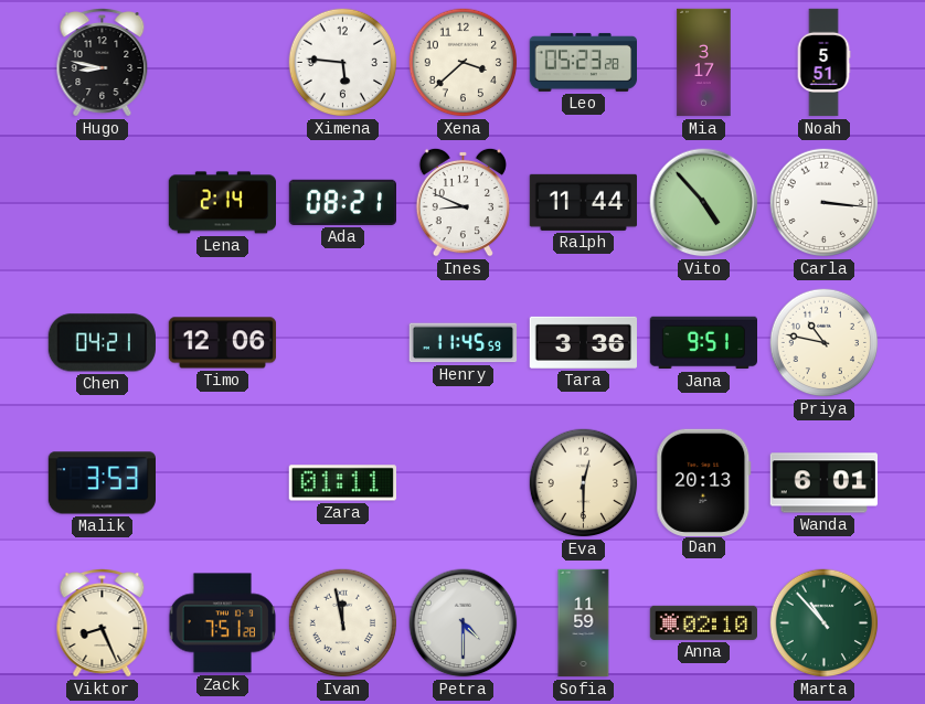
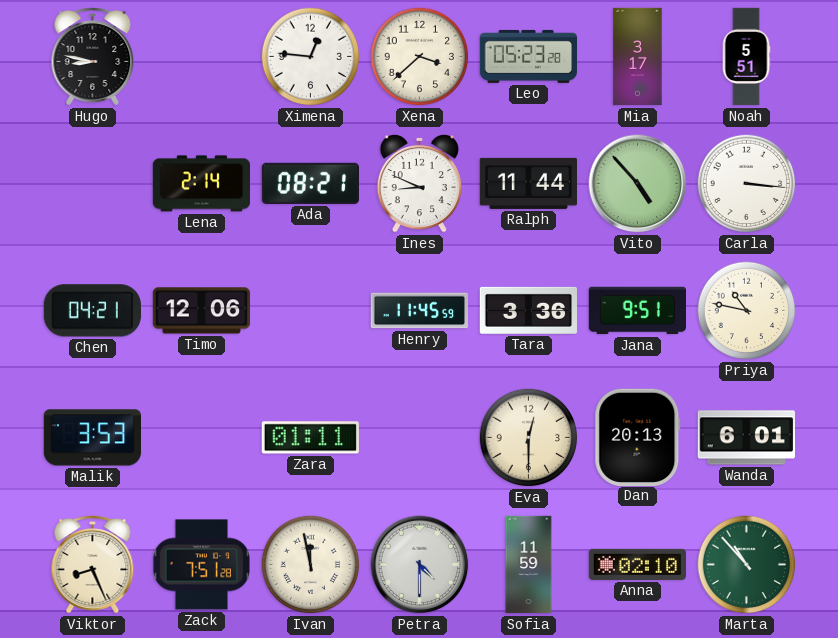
Ximena: 5:46 -> 12:46
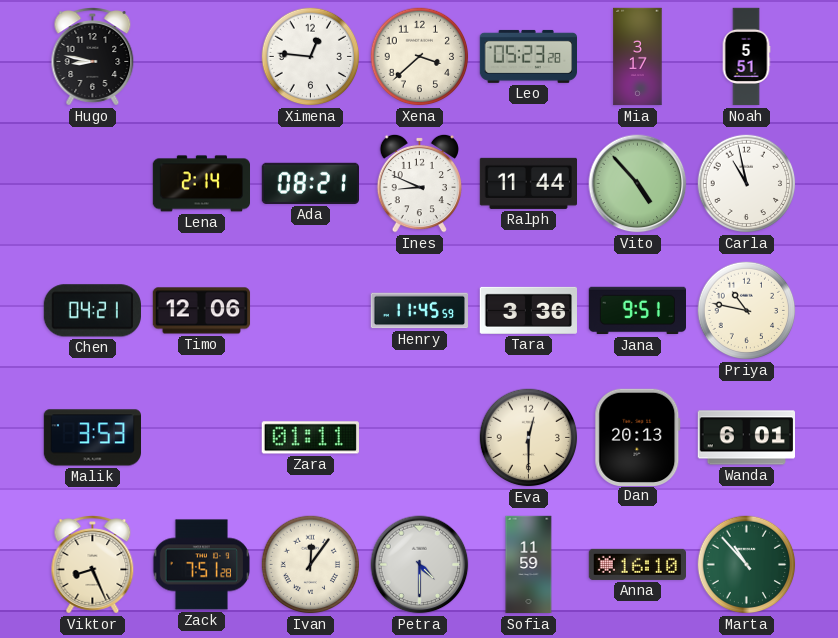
Carla: 3:16 -> 10:58
Ivan: 11:58 -> 12:06
Anna: 02:10 -> 16:10
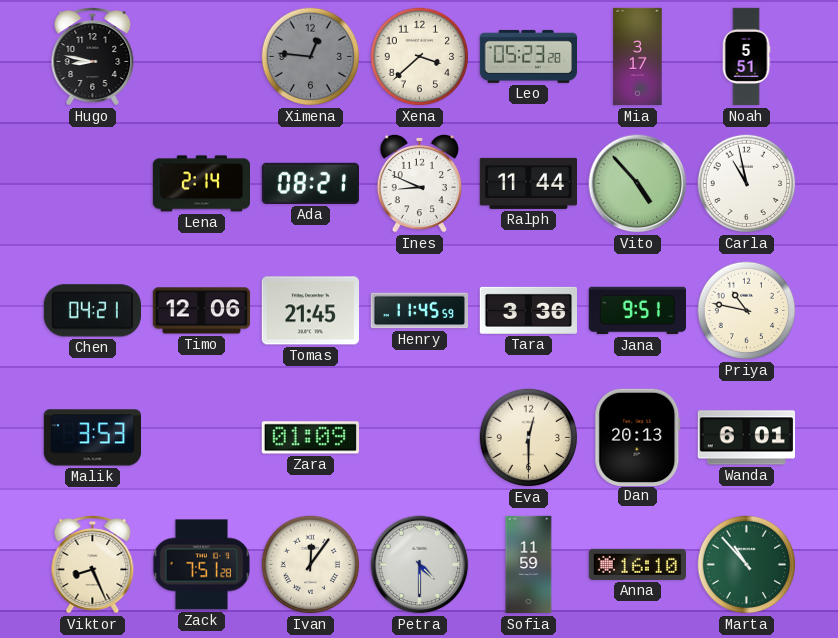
Ximena dial: white -> grey
Tomas: none -> 21:45
Zara: 01:11 -> 01:09
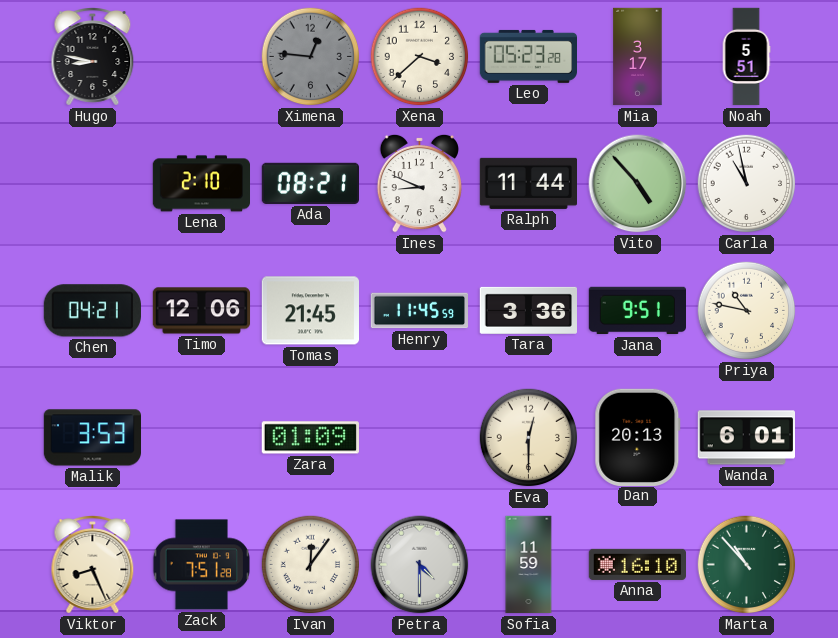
Lena: 2:14 -> 2:10
